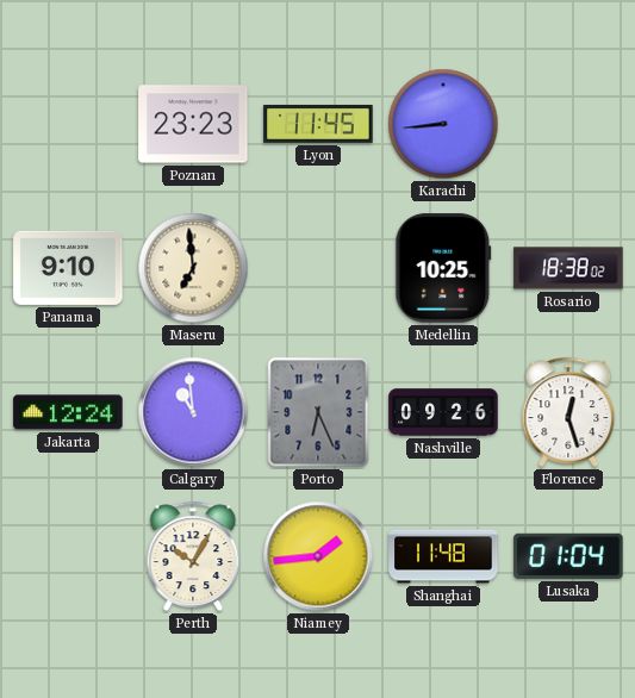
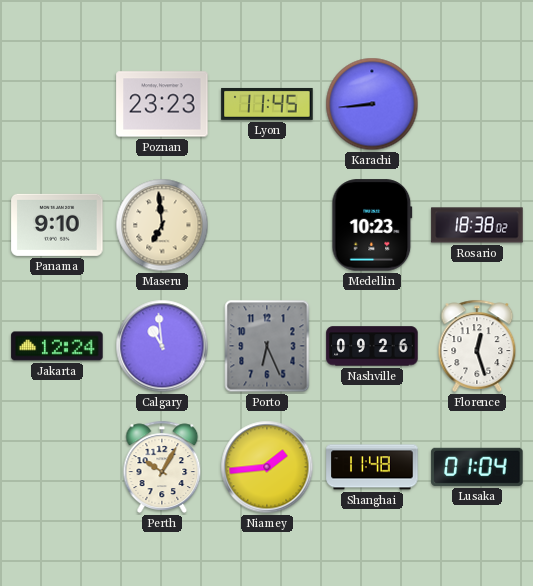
Medellin: 10:25 -> 10:23
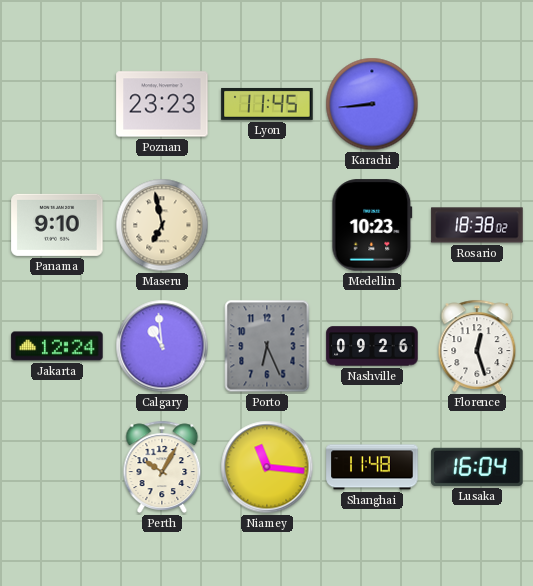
Maseru: 6:59 -> 6:58
Niamey: 1:44 -> 11:16
Lusaka: 01:04 -> 16:04
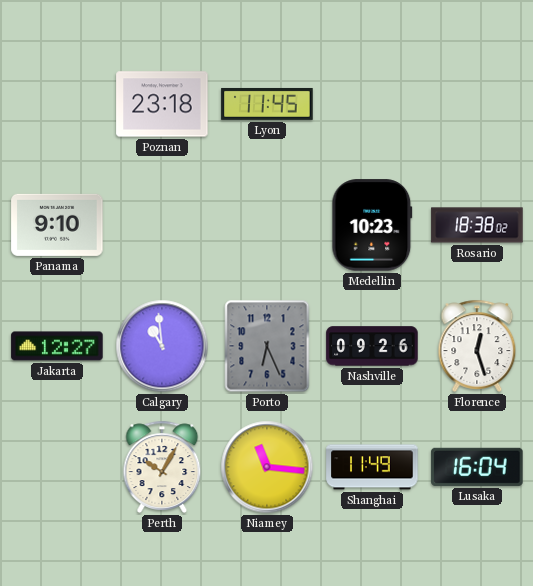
Poznan: 23:23 -> 23:18
Karachi: 8:44 -> none
Maseru: 6:58 -> none
Jakarta: 12:24 -> 12:27
Shanghai: 11:48 -> 11:49
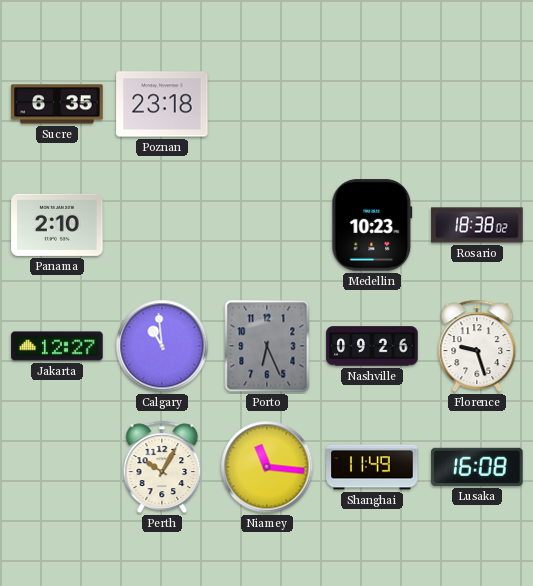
Sucre: none -> 6:35
Lyon: 11:45 -> none
Panama: 9:10 -> 2:10
Florence: 12:27 -> 9:27
Lusaka: 16:04 -> 16:08
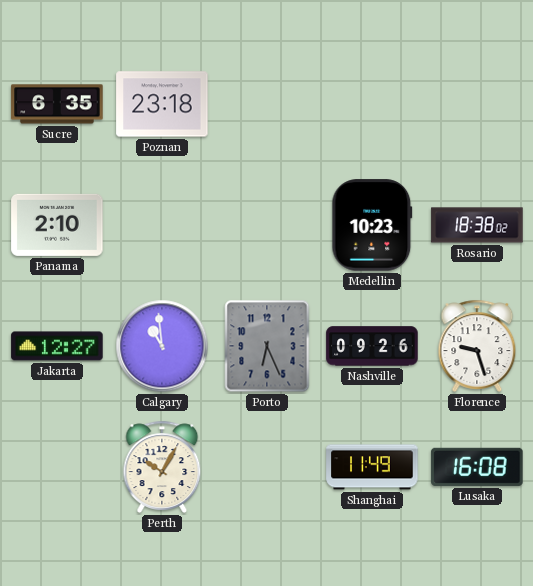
Niamey: 11:16 -> none
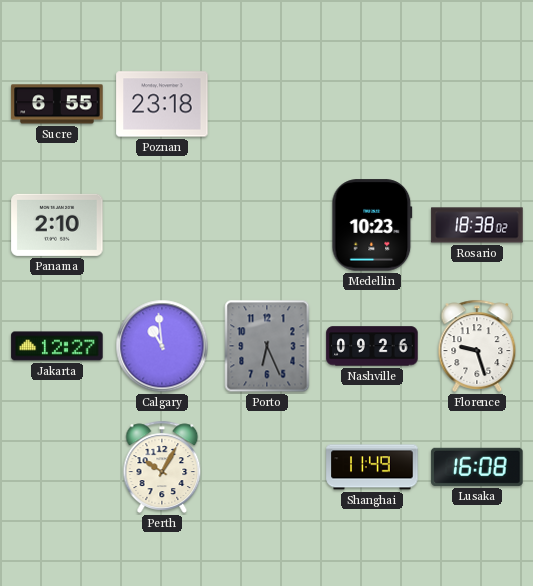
Sucre: 6:35 -> 6:55
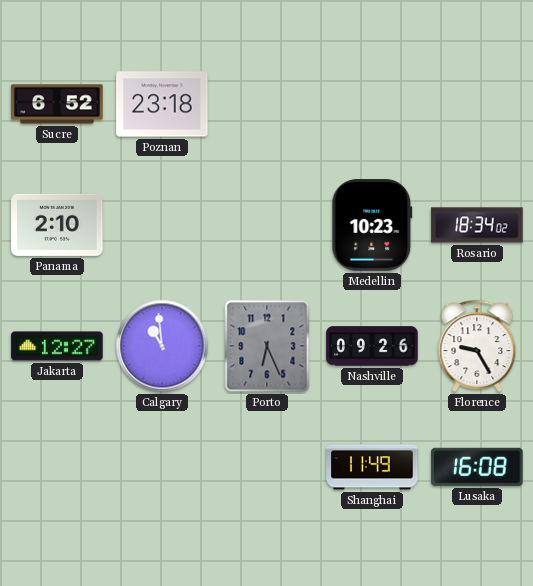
Sucre: 6:55 -> 6:52
Rosario: 18:38 -> 18:34
Florence: 9:27 -> 9:25
Perth: 10:05 -> none
